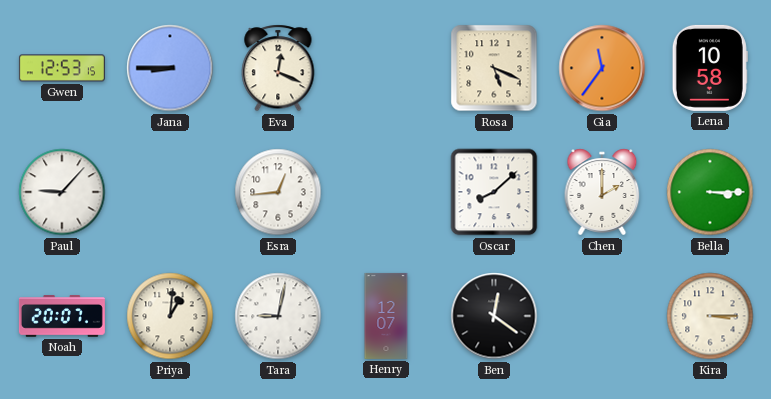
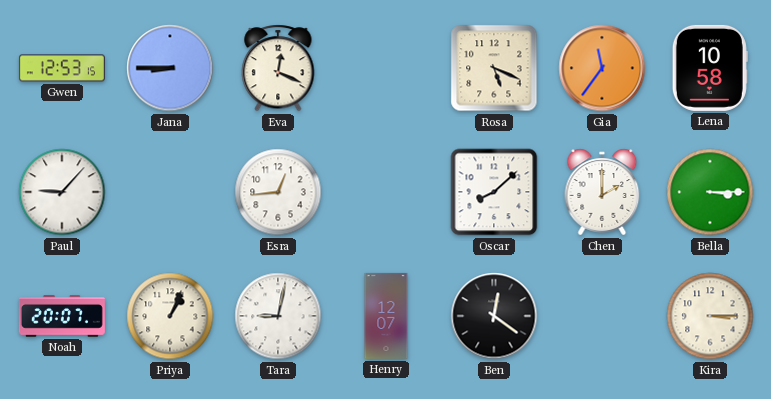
Priya: 1:01 -> 1:04
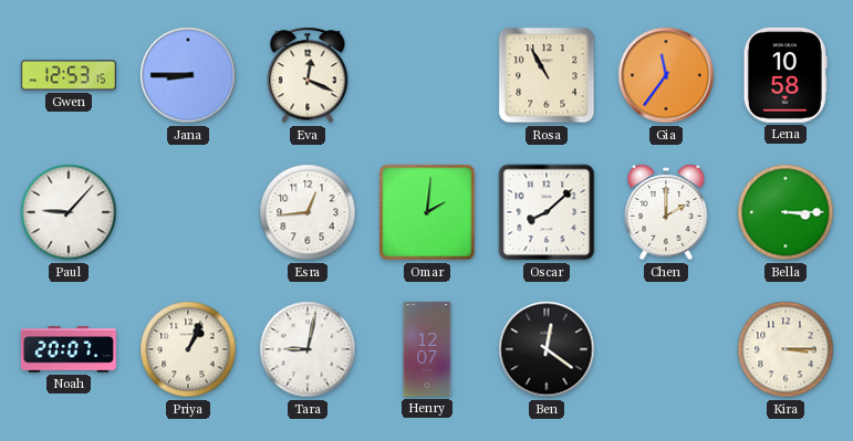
Rosa: 5:19 -> 10:55
Omar: none -> 2:01
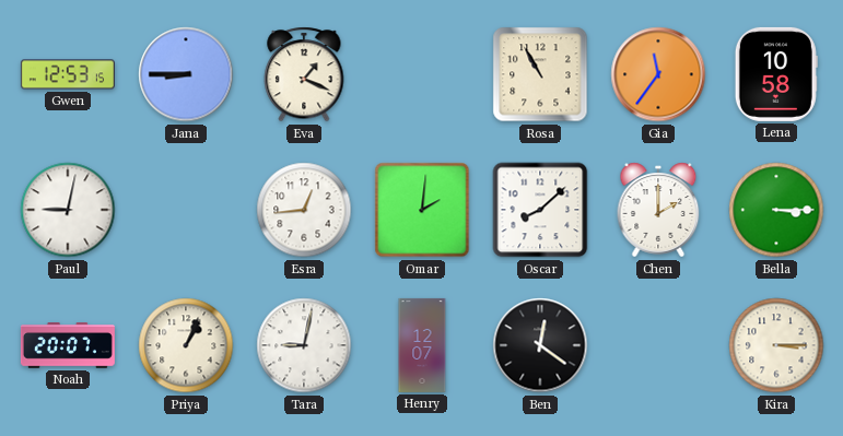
Eva: 12:19 -> 1:19
Paul: 9:07 -> 9:02
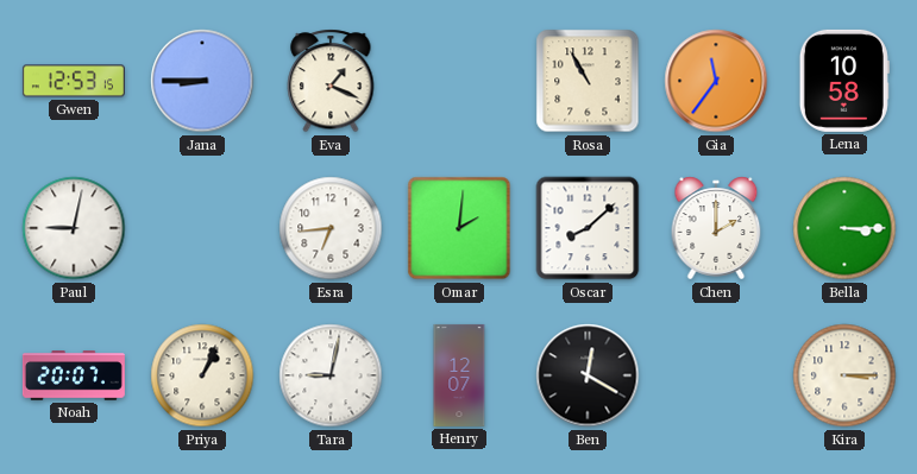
Esra: 12:44 -> 6:44
Ben: 12:21 -> 12:20
